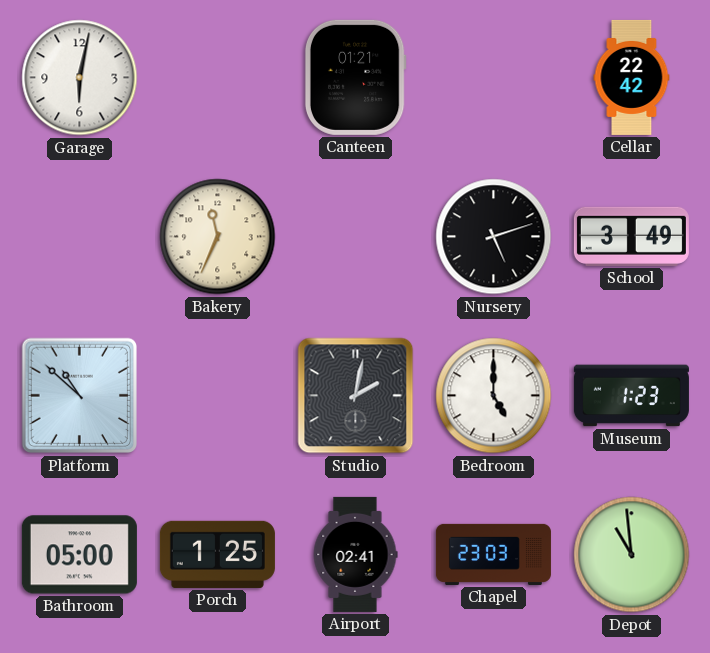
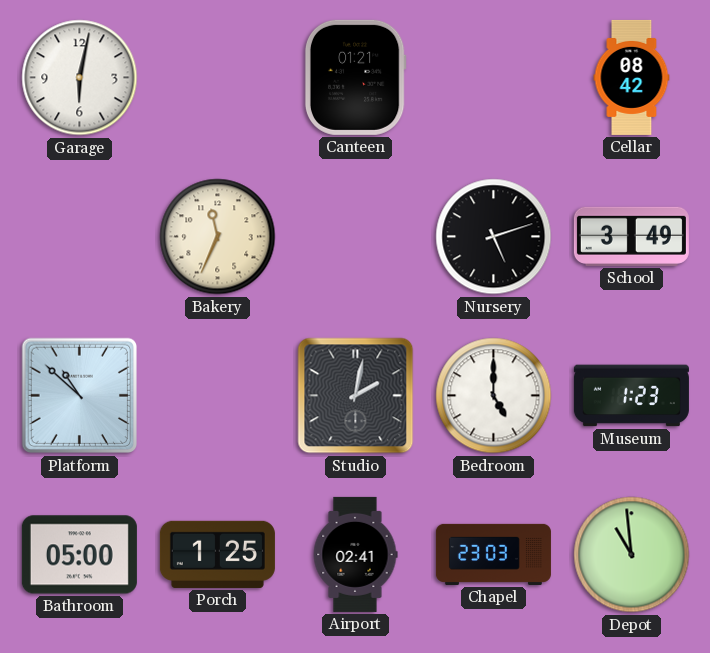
Cellar: 22:42 -> 08:42
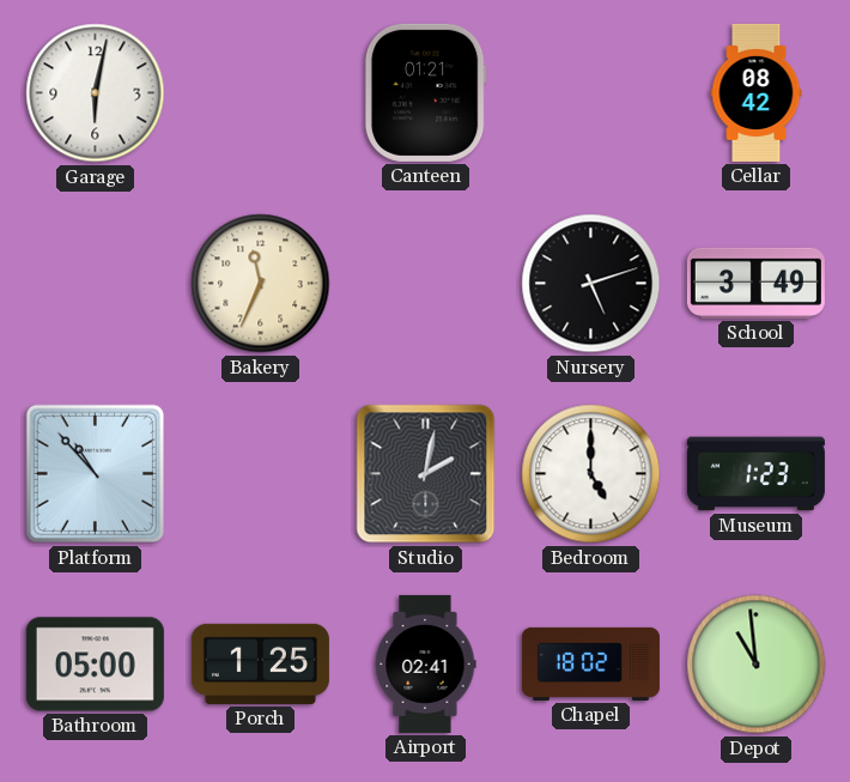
Platform: 10:52 -> 10:53
Chapel: 23:03 -> 18:02
